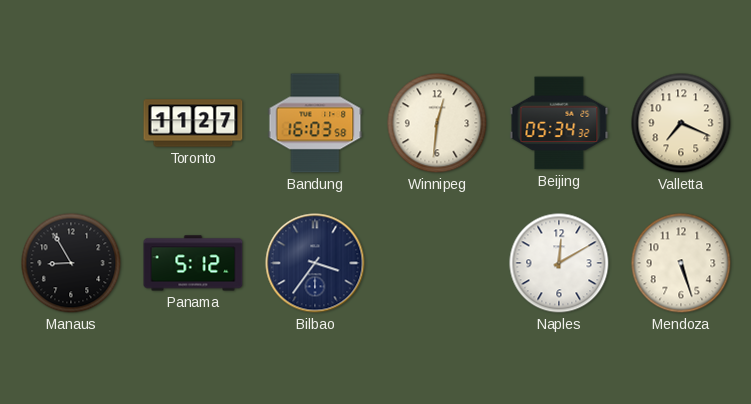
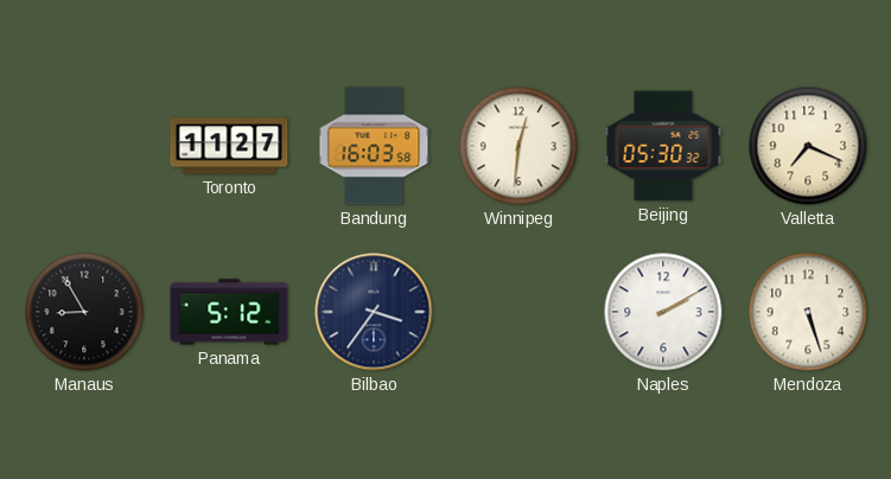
Beijing: 05:34 -> 05:30
Naples: 12:10 -> 2:10
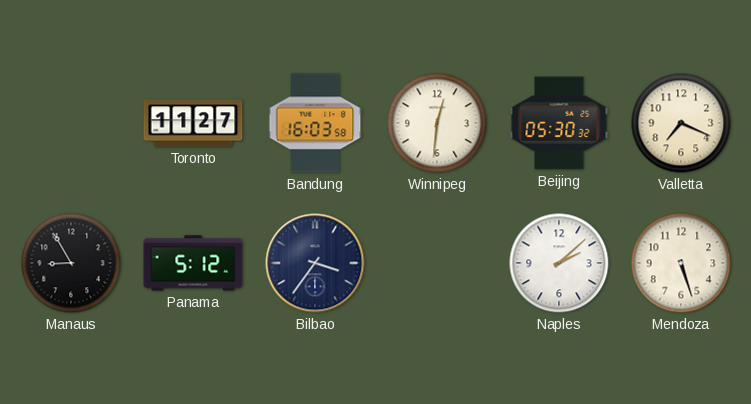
Naples: 2:10 -> 2:08
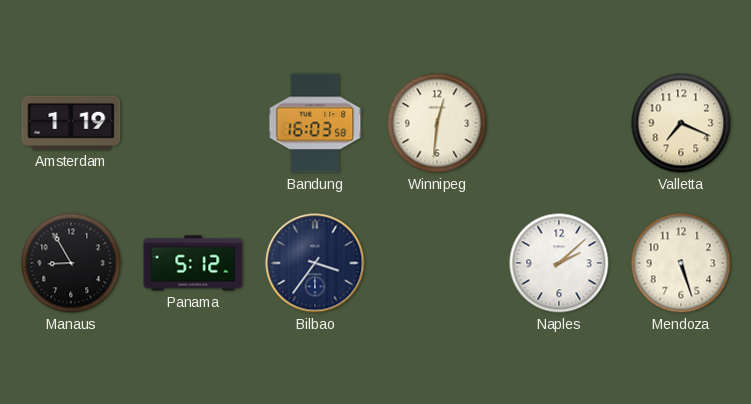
Amsterdam: none -> 1:19
Toronto: 11:27 -> none
Beijing: 05:30 -> none
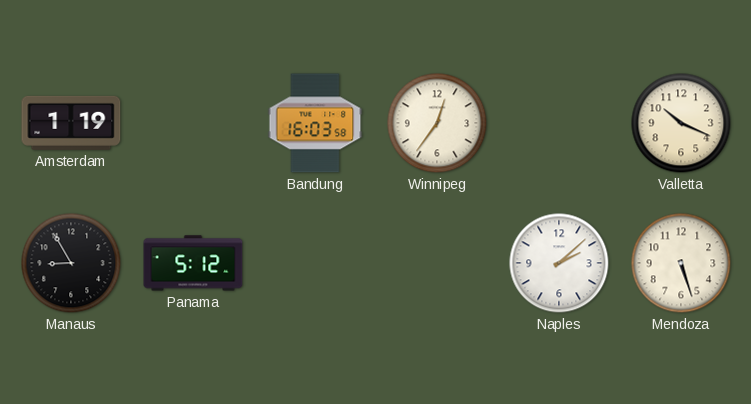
Winnipeg: 12:31 -> 12:36
Valletta: 7:19 -> 10:19
Bilbao: 3:36 -> none
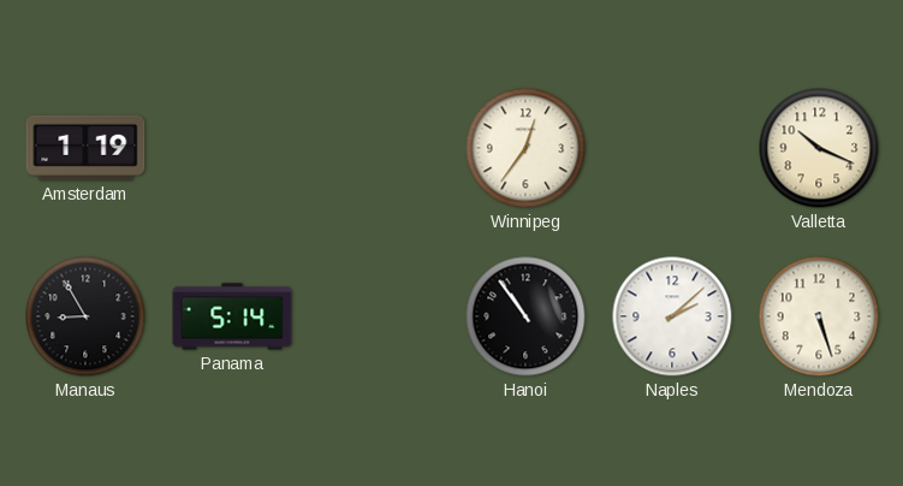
Bandung: 16:03 -> none
Panama: 5:12 -> 5:14
Hanoi: none -> 10:54
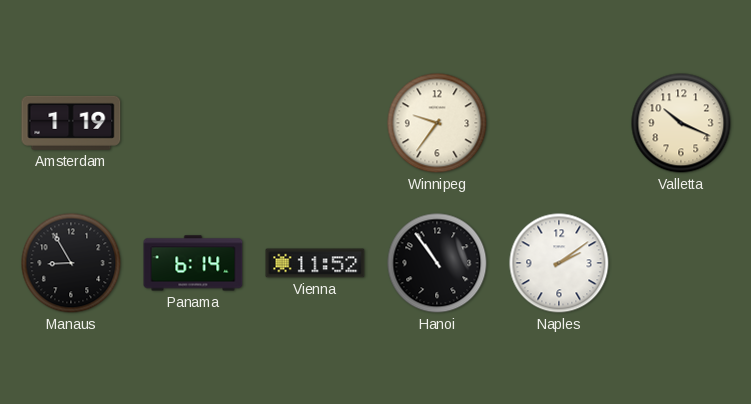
Winnipeg: 12:36 -> 9:36
Panama: 5:14 -> 6:14
Vienna: none -> 11:52
Naples: 2:08 -> 2:09
Mendoza: 5:27 -> none
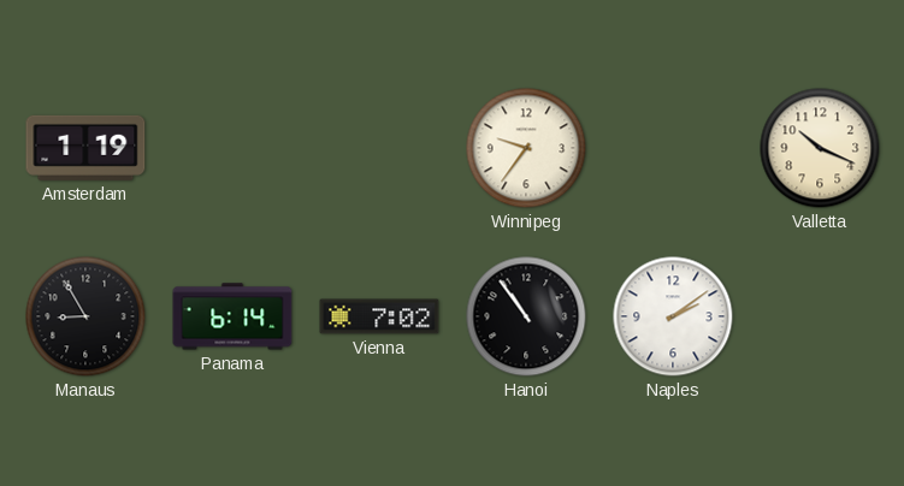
Vienna: 11:52 -> 7:02
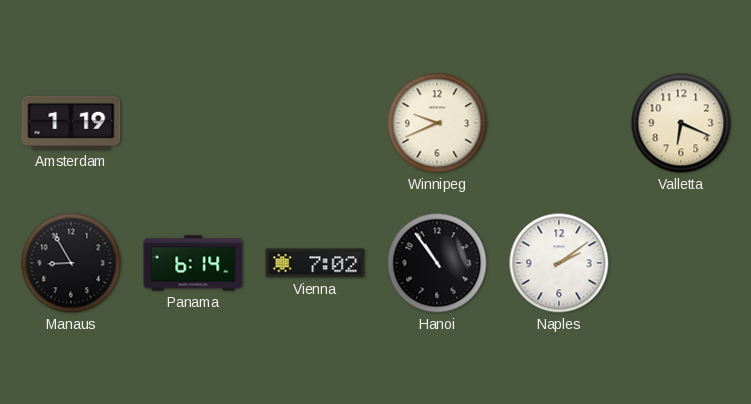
Winnipeg: 9:36 -> 9:41
Valletta: 10:19 -> 6:19
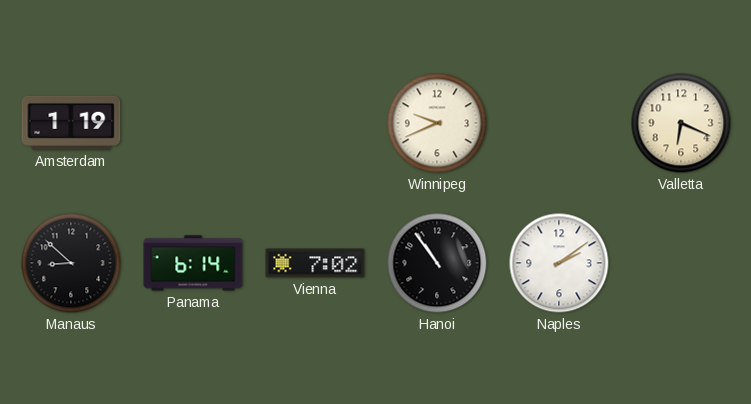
Manaus: 8:55 -> 8:52
